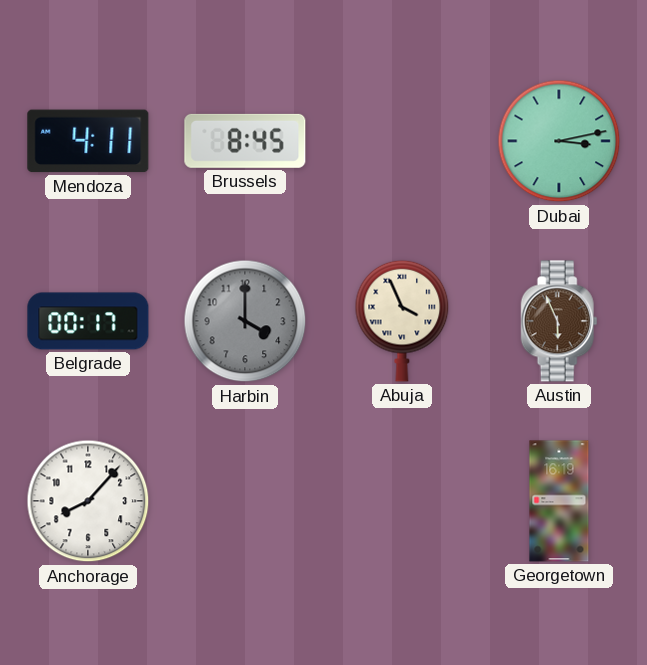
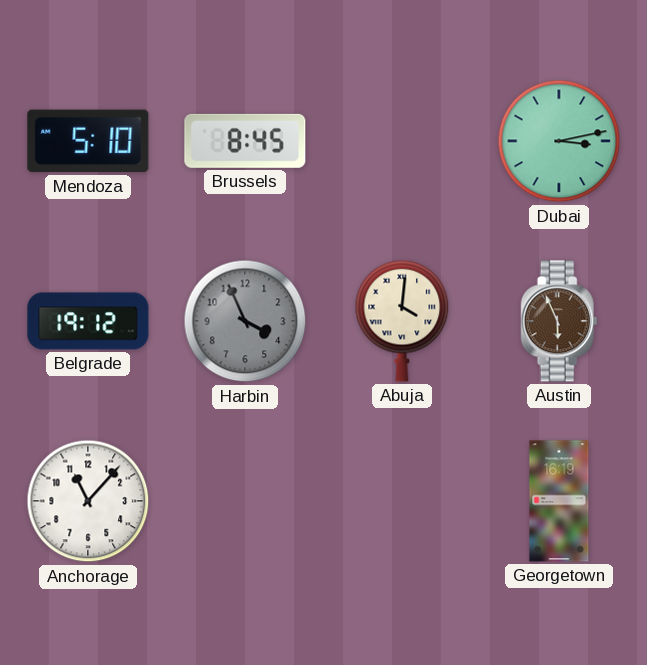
Mendoza: 4:11 -> 5:10
Belgrade: 00:17 -> 19:12
Harbin: 4:00 -> 3:56
Abuja: 3:56 -> 4:01
Anchorage: 8:07 -> 11:07
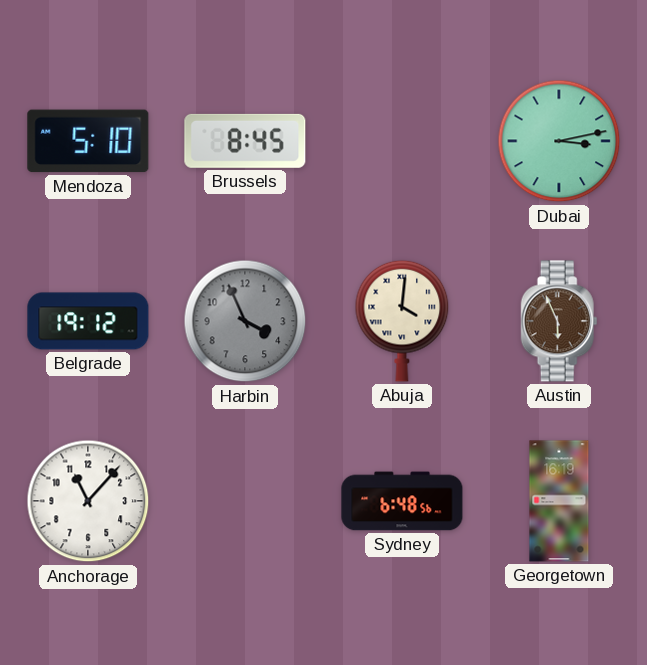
Sydney: none -> 6:48
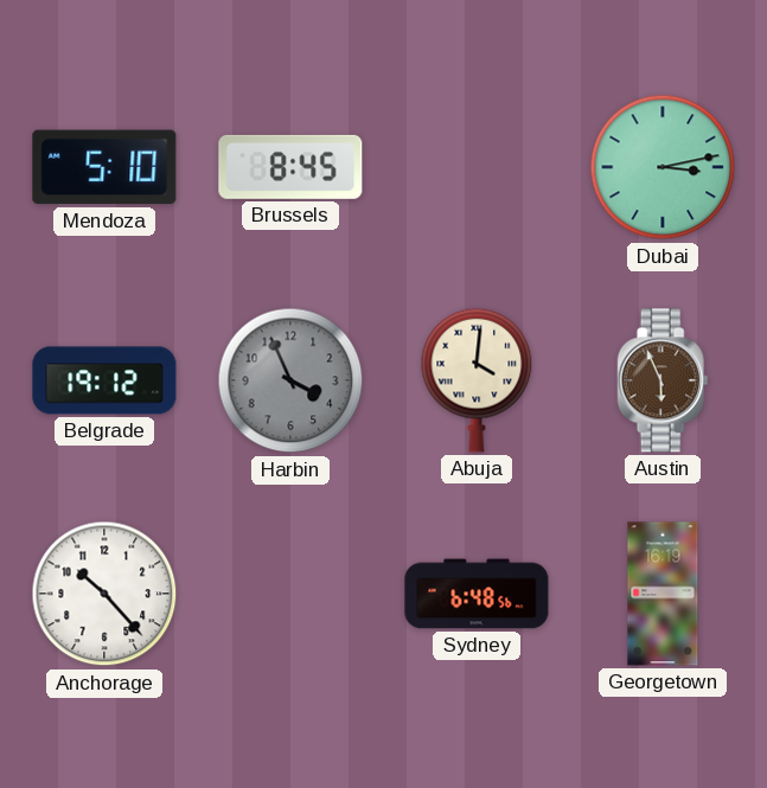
Anchorage: 11:07 -> 10:23
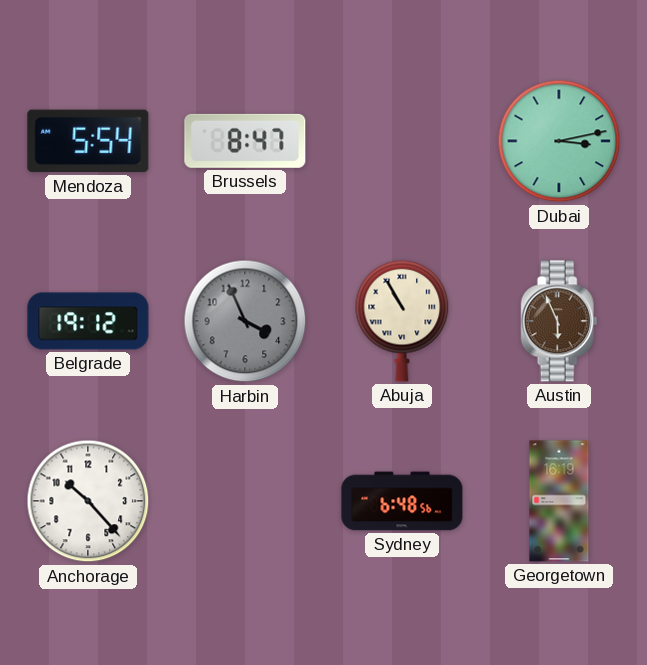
Mendoza: 5:10 -> 5:54
Brussels: 8:45 -> 8:47
Abuja: 4:01 -> 10:55
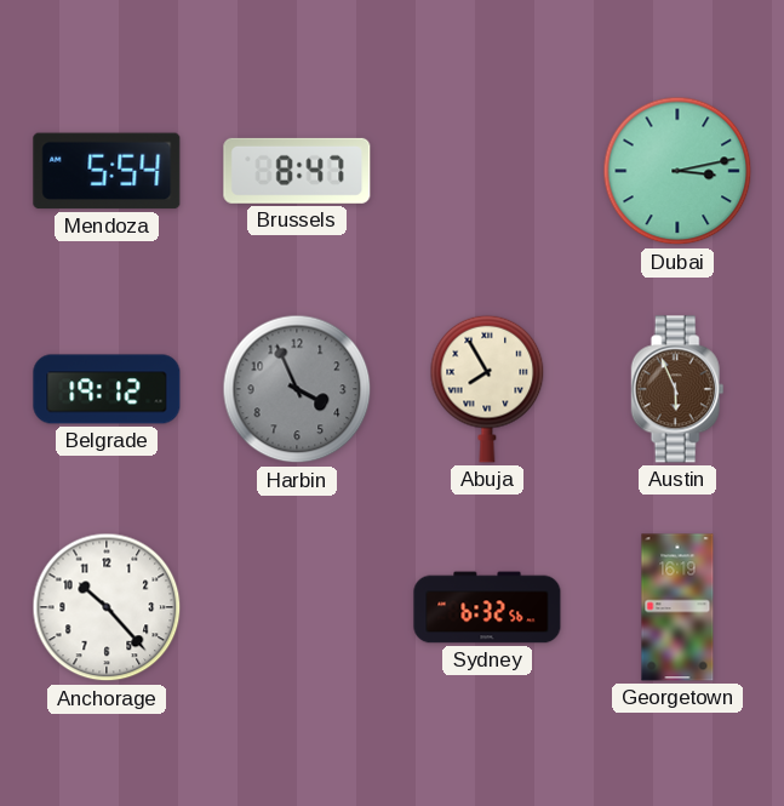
Abuja: 10:55 -> 7:55
Sydney: 6:48 -> 6:32
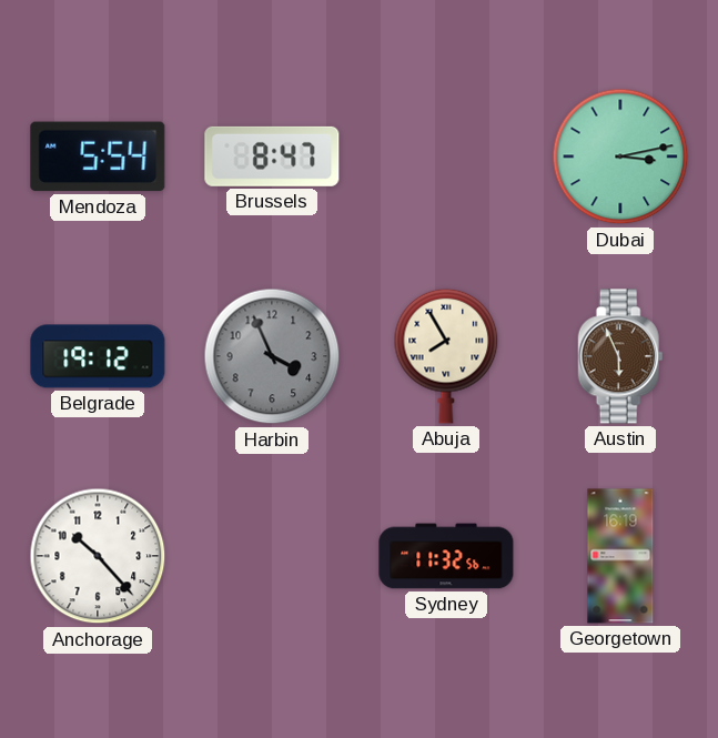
Sydney: 6:32 -> 11:32
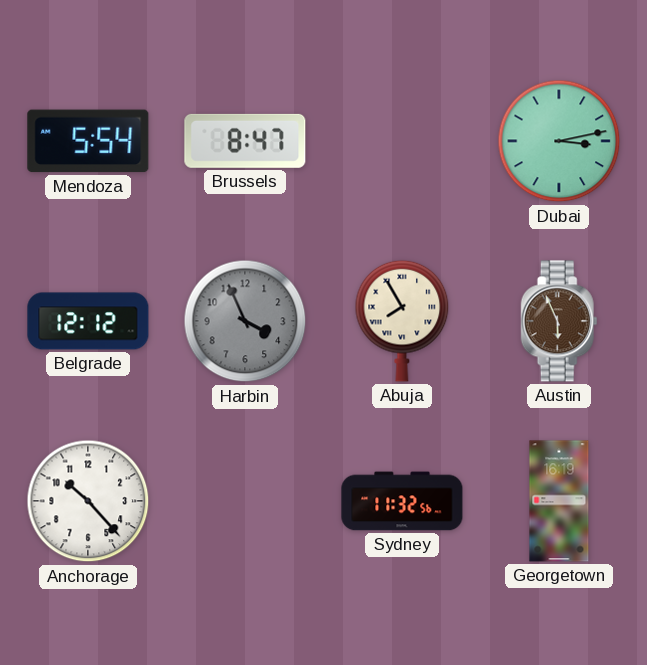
Belgrade: 19:12 -> 12:12
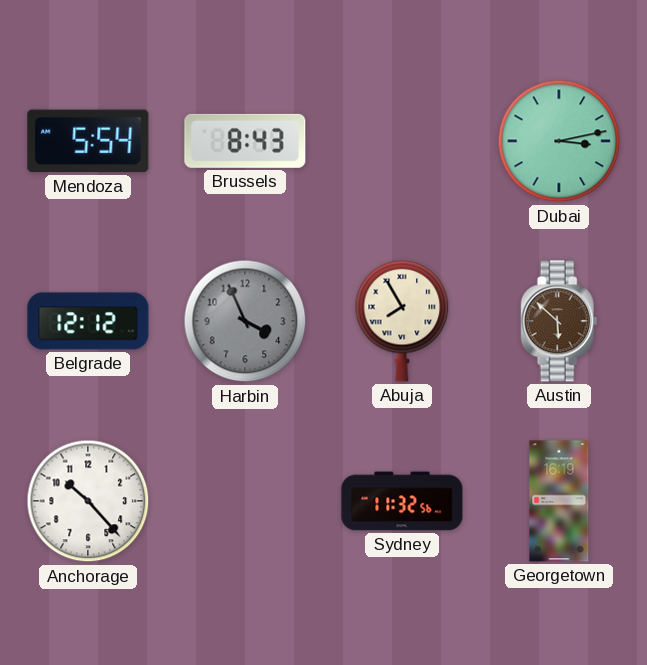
Brussels: 8:47 -> 8:43
Austin: 5:56 -> 5:52
